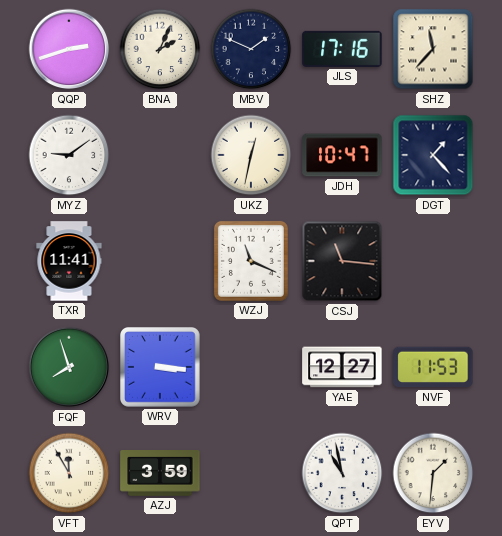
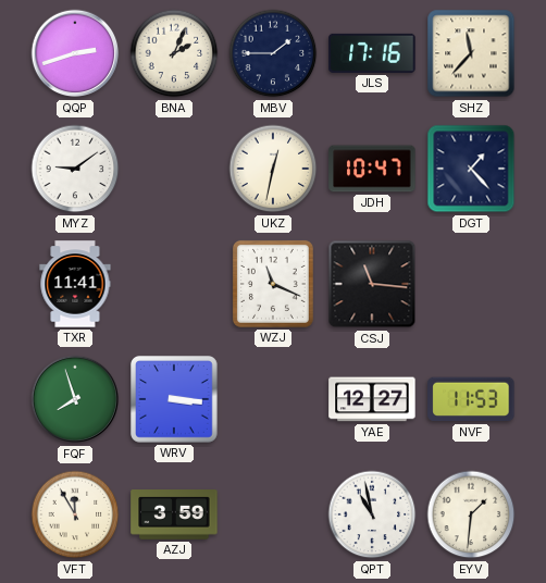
MBV: 1:49 -> 1:45
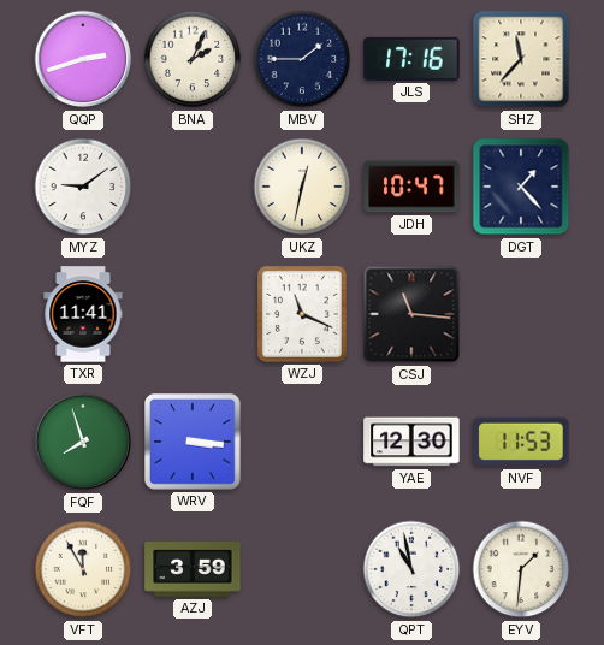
YAE: 12:27 -> 12:30
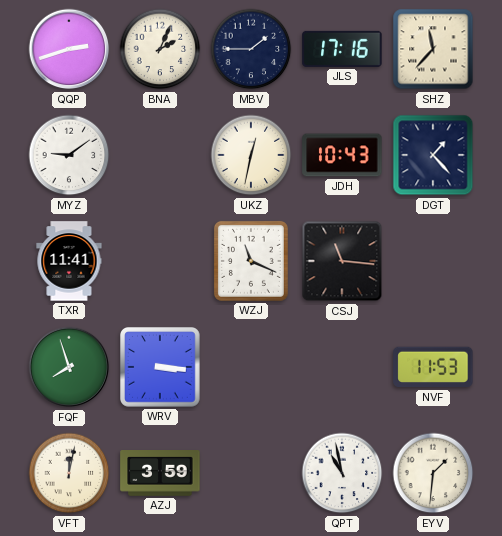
JDH: 10:47 -> 10:43
YAE: 12:30 -> none
VFT: 11:55 -> 12:02
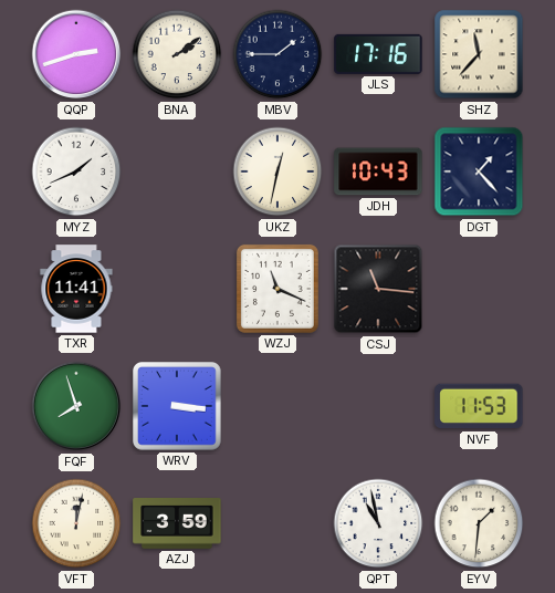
BNA: 2:04 -> 2:09
MYZ: 9:09 -> 1:41
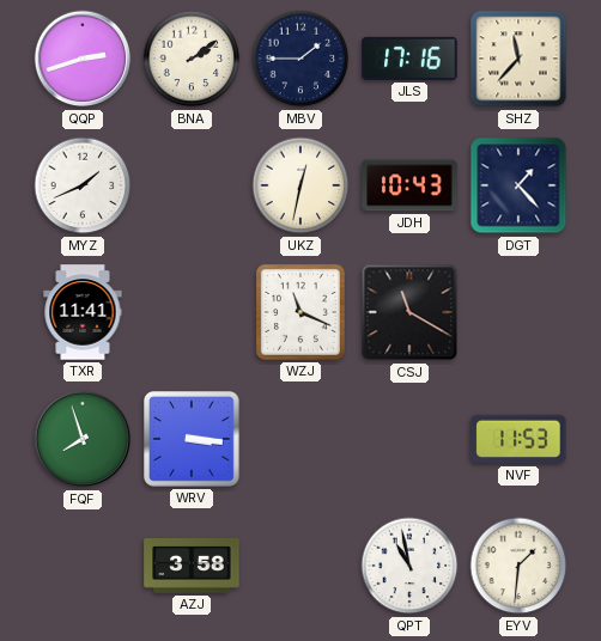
CSJ: 11:16 -> 11:20
VFT: 12:02 -> none
AZJ: 3:59 -> 3:58
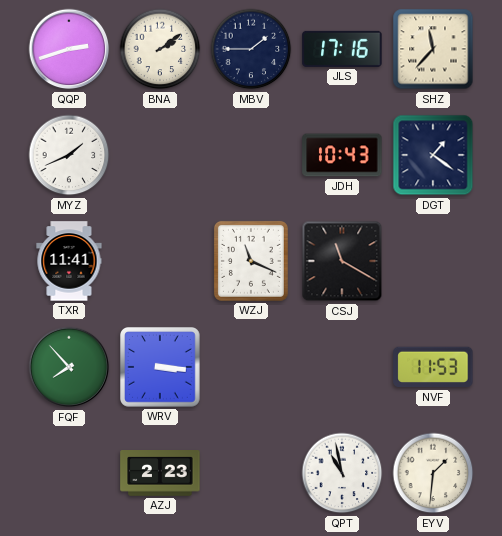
UKZ: 12:32 -> none
DGT: 1:23 -> 1:21
FQF: 7:57 -> 7:53
AZJ: 3:58 -> 2:23
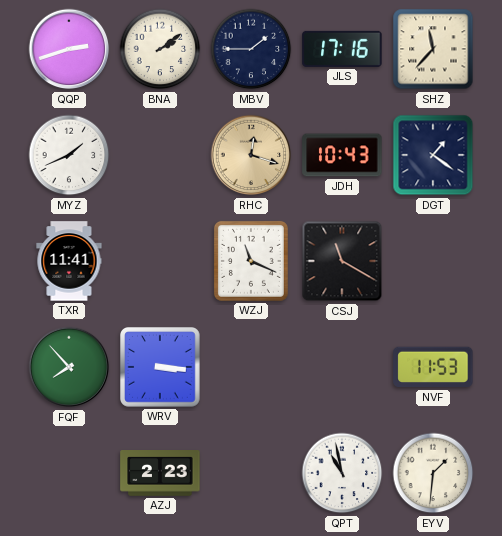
RHC: none -> 12:18
